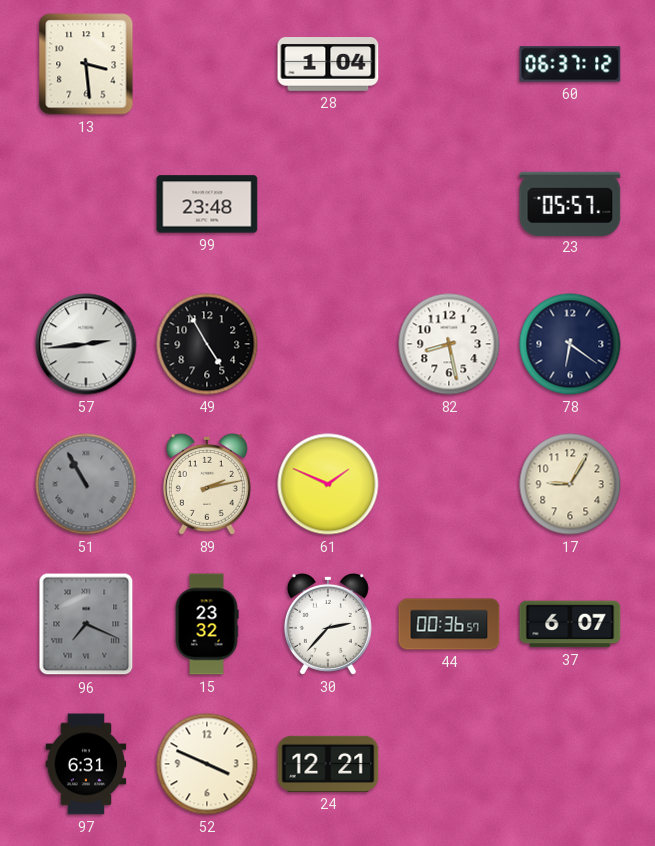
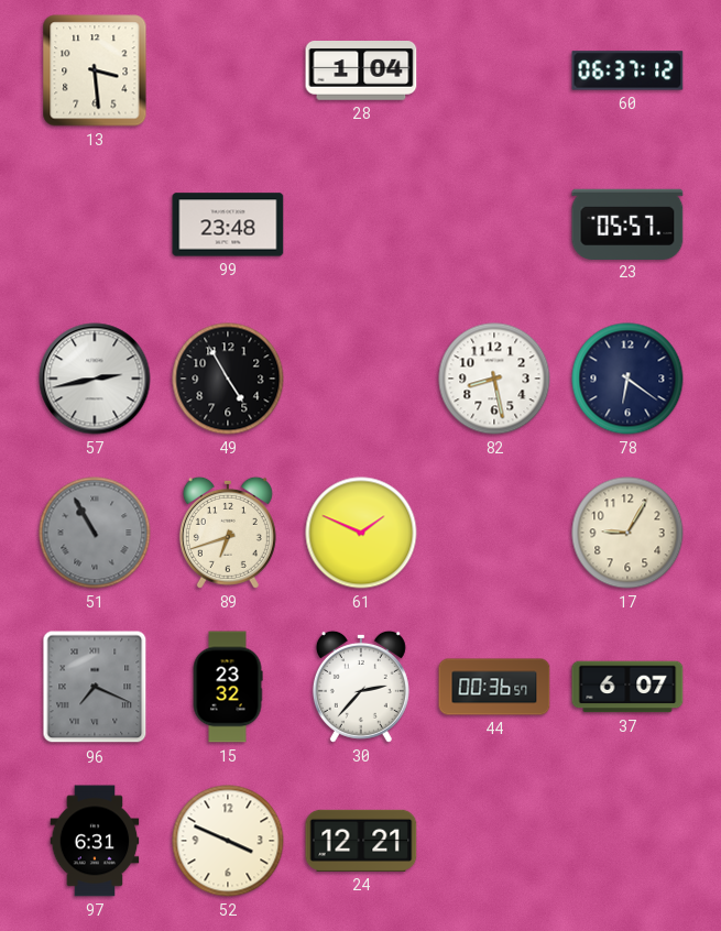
57: 2:44 -> 2:43
89: 2:13 -> 6:42
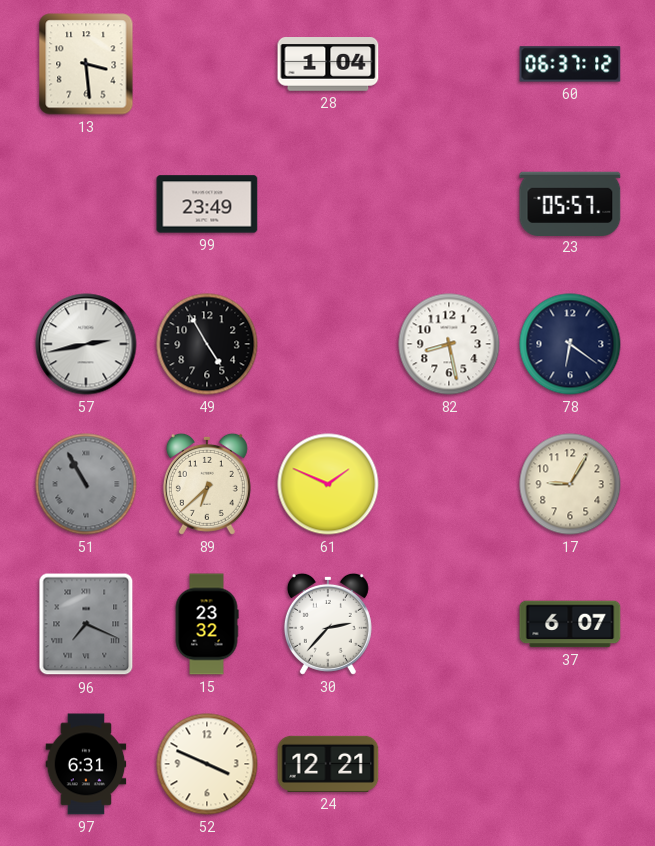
99: 23:48 -> 23:49
89: 6:42 -> 6:38
44: 00:36 -> none
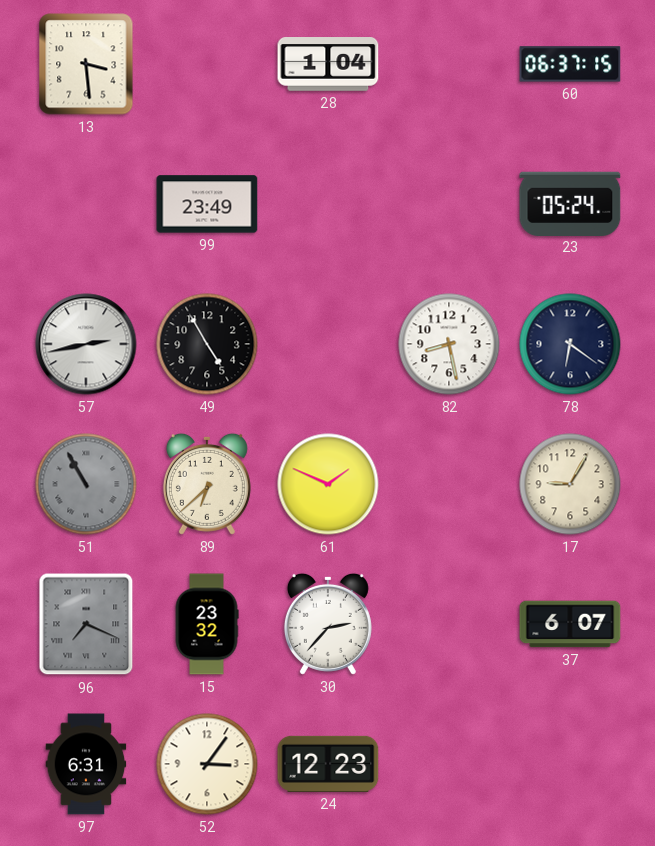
60: 06:37:12 -> 06:37:15
23: 05:57 -> 05:24
52: 3:49 -> 3:06
24: 12:21 -> 12:23
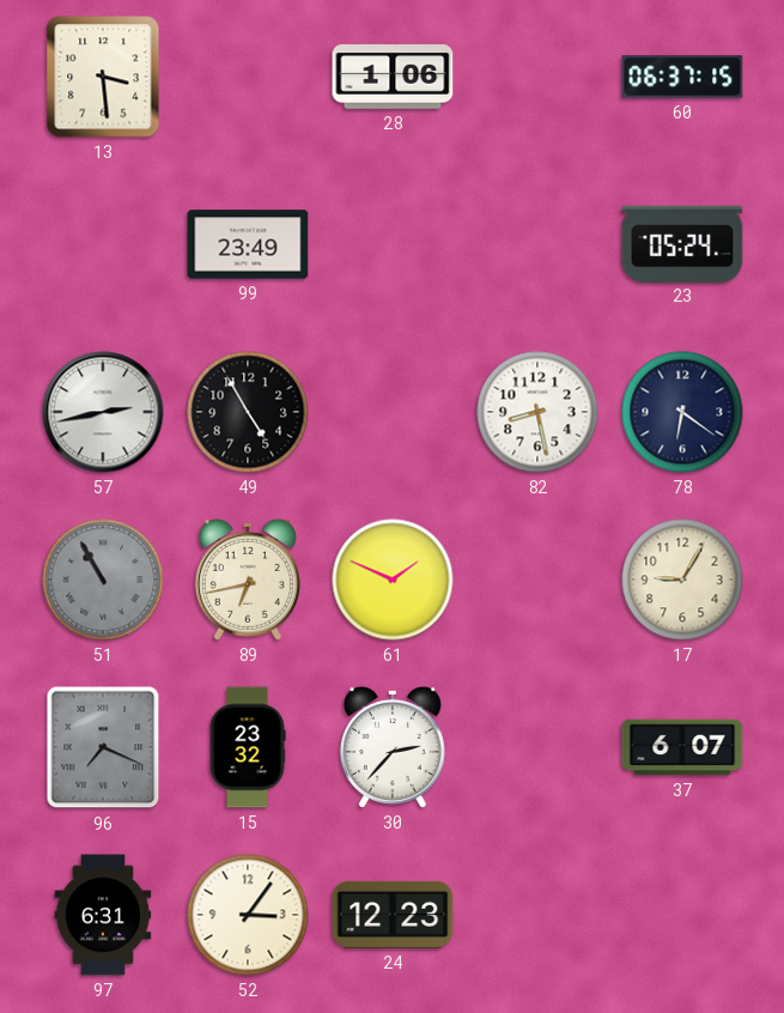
28: 1:04 -> 1:06
89: 6:38 -> 6:43
